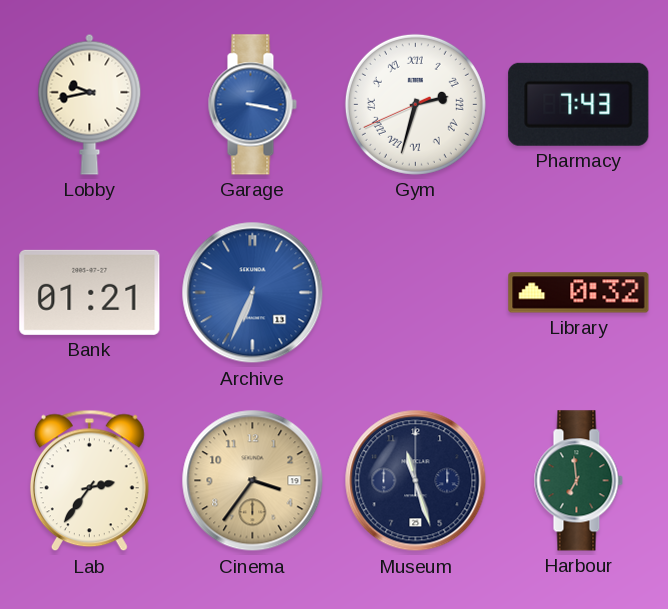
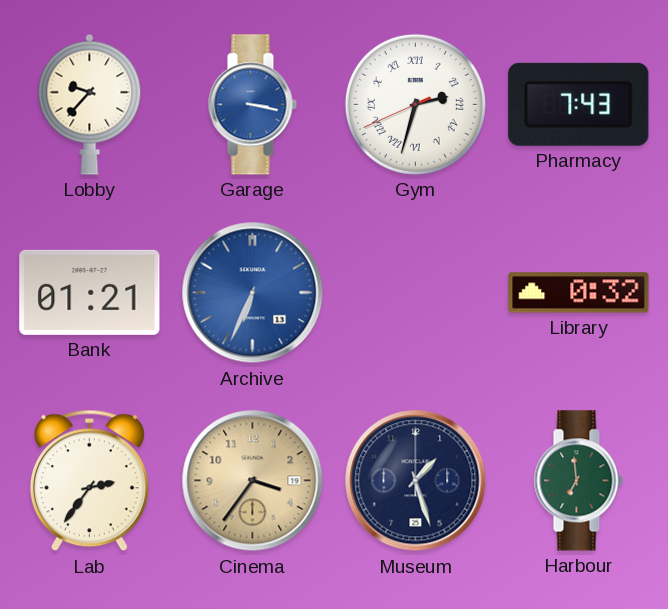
Lobby: 9:43 -> 9:37
Museum: 11:27 -> 1:27
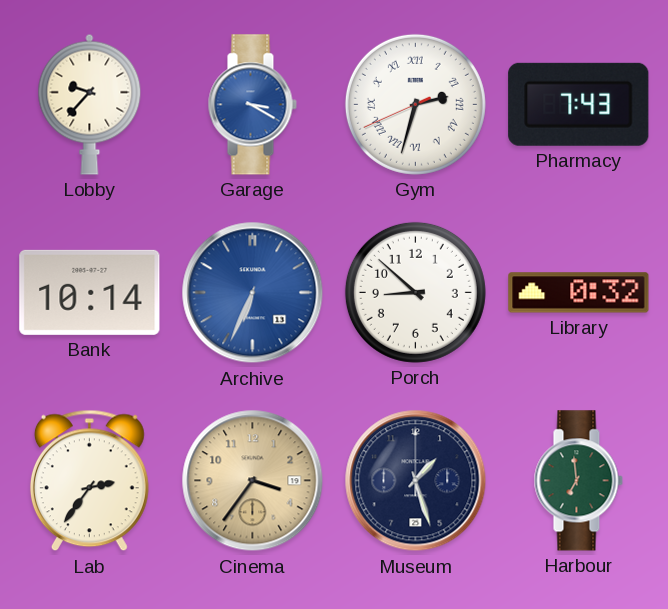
Garage: 3:17 -> 3:20
Bank: 01:21 -> 10:14
Porch: none -> 8:52
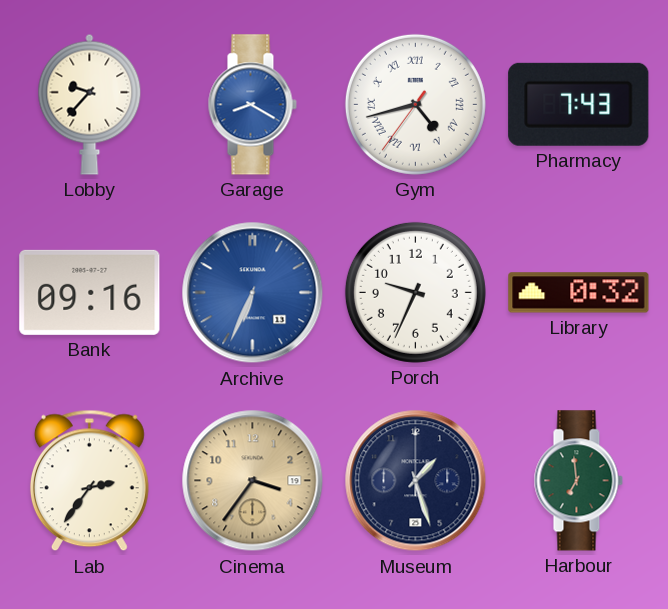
Garage: 3:20 -> 8:20
Gym: 2:32 -> 4:42
Bank: 10:14 -> 09:16
Porch: 8:52 -> 9:34
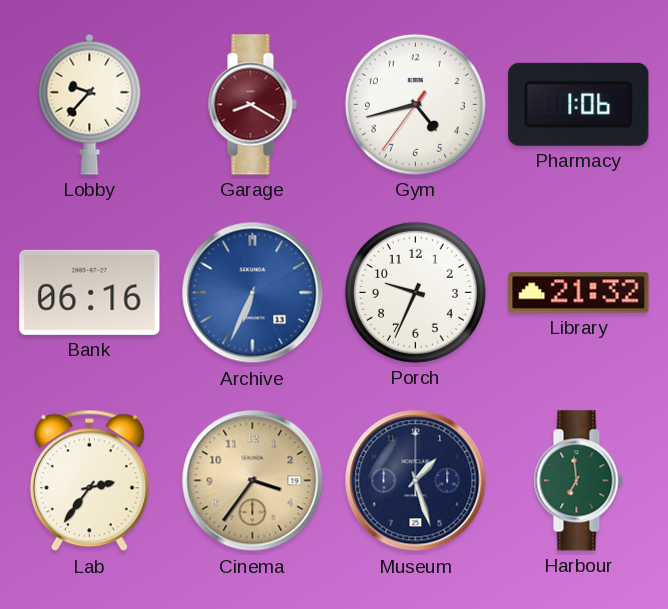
Garage dial: blue -> burgundy
Gym numerals: Roman -> Arabic
Pharmacy: 7:43 -> 1:06
Bank: 09:16 -> 06:16
Library: 0:32 -> 21:32
